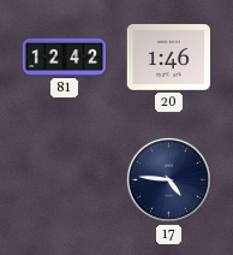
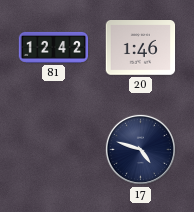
17: 4:46 -> 4:48
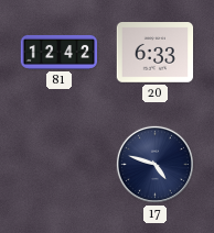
20: 1:46 -> 6:33
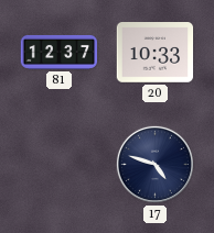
81: 12:42 -> 12:37
20: 6:33 -> 10:33
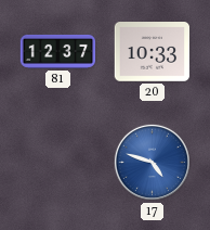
17 dial: navy -> blue
